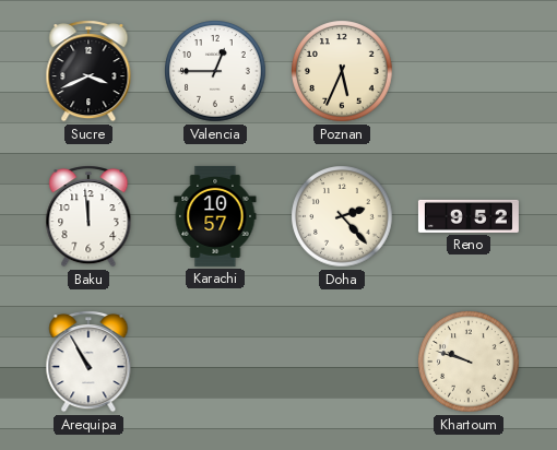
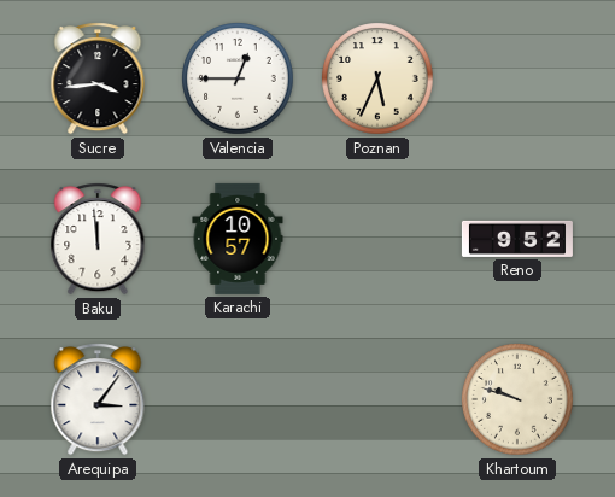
Sucre: 3:41 -> 3:44
Doha: 2:23 -> none
Arequipa: 10:55 -> 3:06
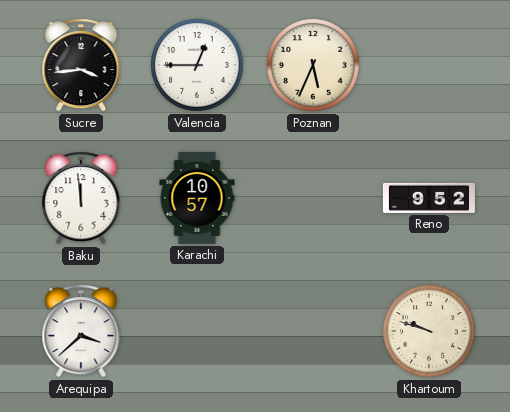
Arequipa: 3:06 -> 3:38
